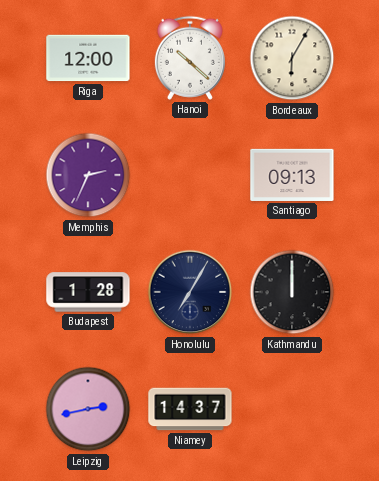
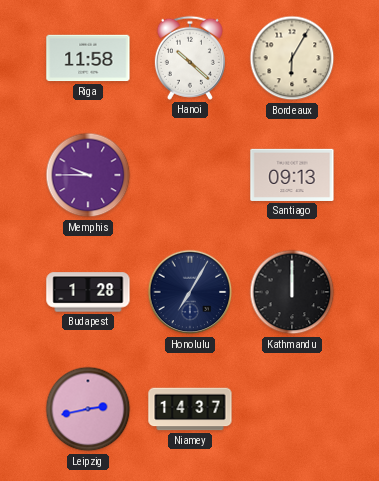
Riga: 12:00 -> 11:58
Memphis: 2:34 -> 9:45
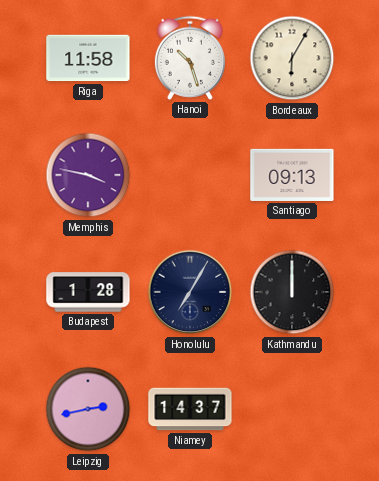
Hanoi: 10:22 -> 10:27
Memphis: 9:45 -> 3:47
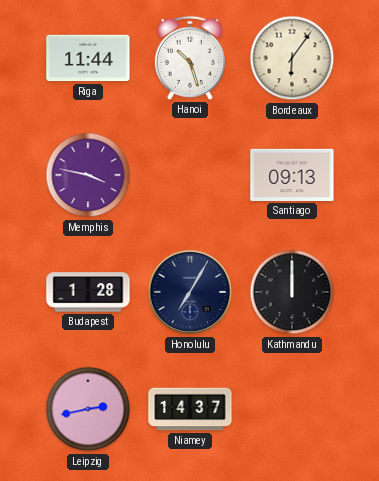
Riga: 11:58 -> 11:44
Bordeaux: 6:05 -> 6:06
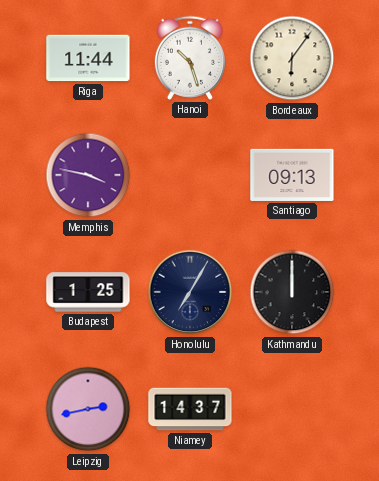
Budapest: 1:28 -> 1:25
